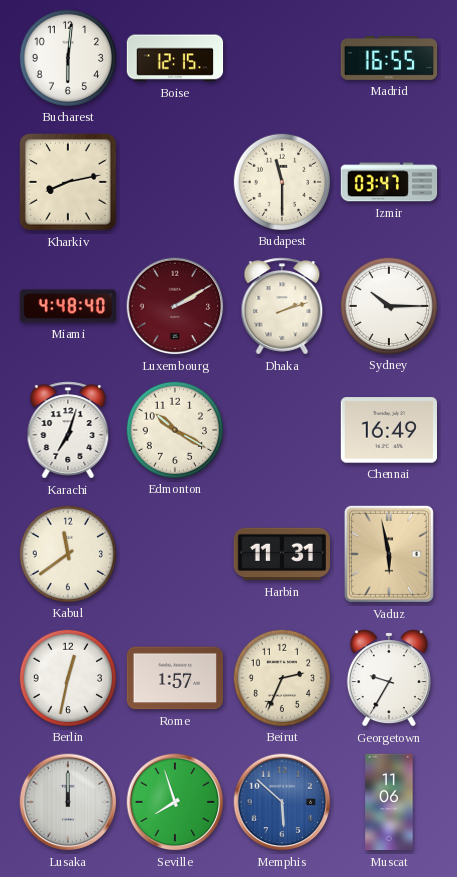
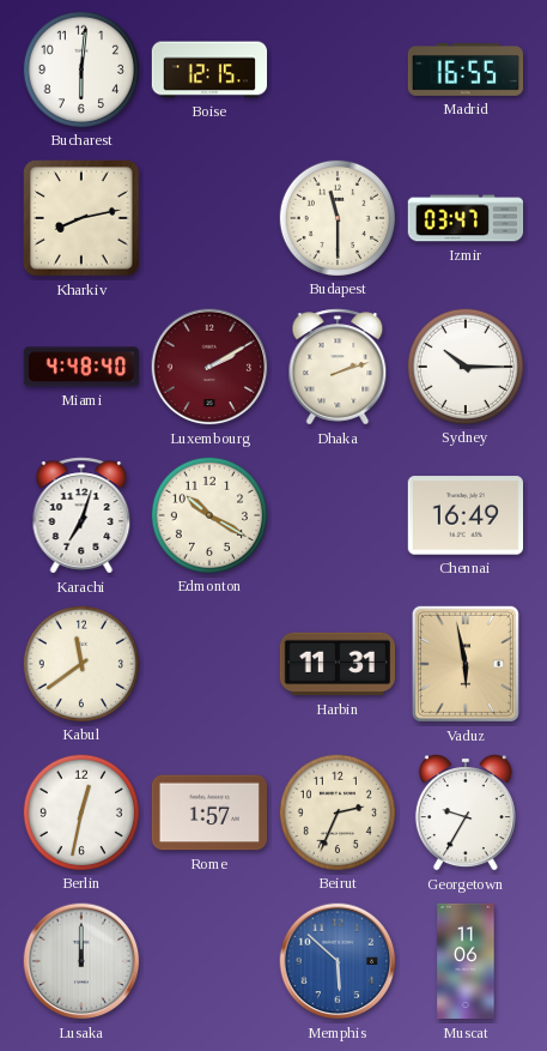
Seville: 7:57 -> none
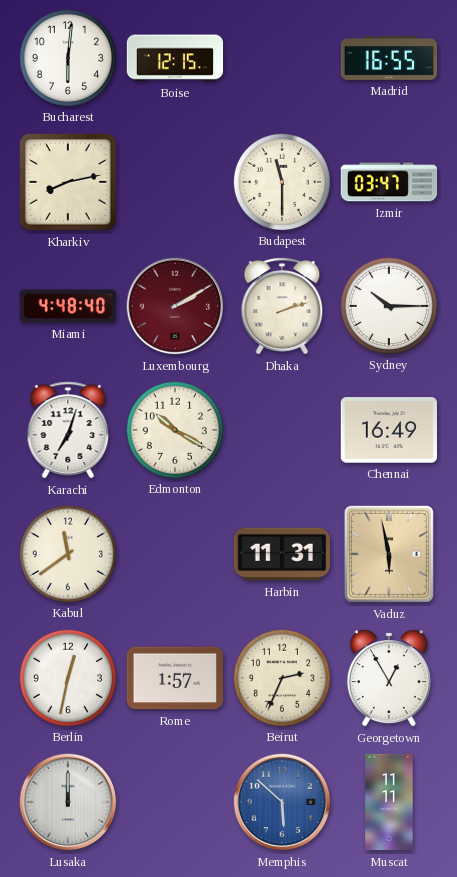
Georgetown: 9:35 -> 12:55
Muscat: 11:06 -> 11:11
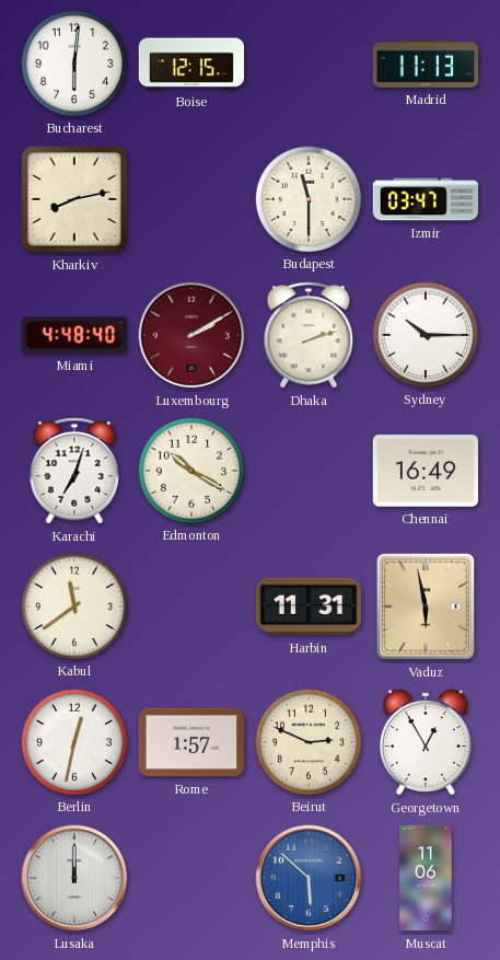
Madrid: 16:55 -> 11:13
Beirut: 2:34 -> 2:49
Muscat: 11:11 -> 11:06
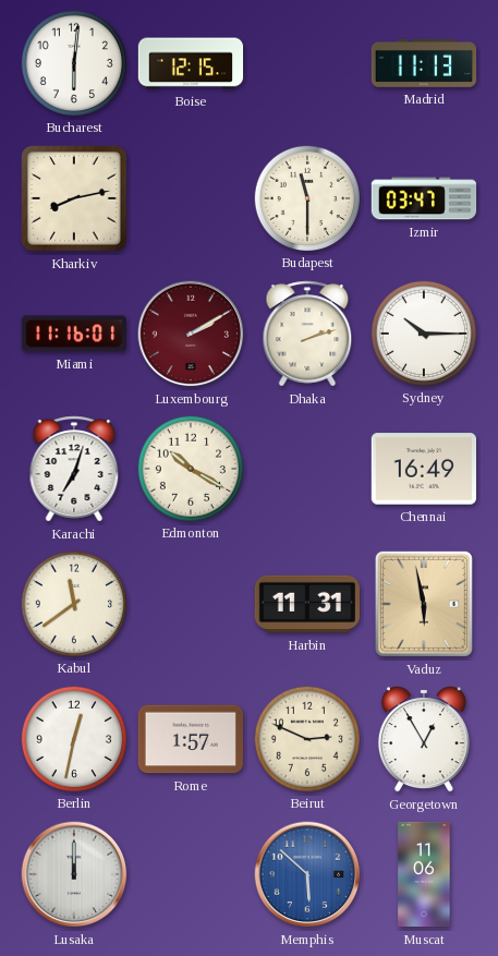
Miami: 4:48 -> 11:16
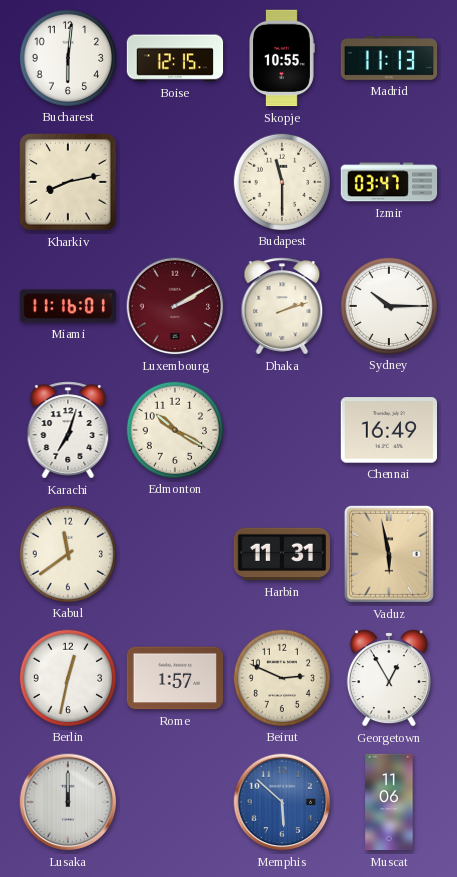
Skopje: none -> 10:55
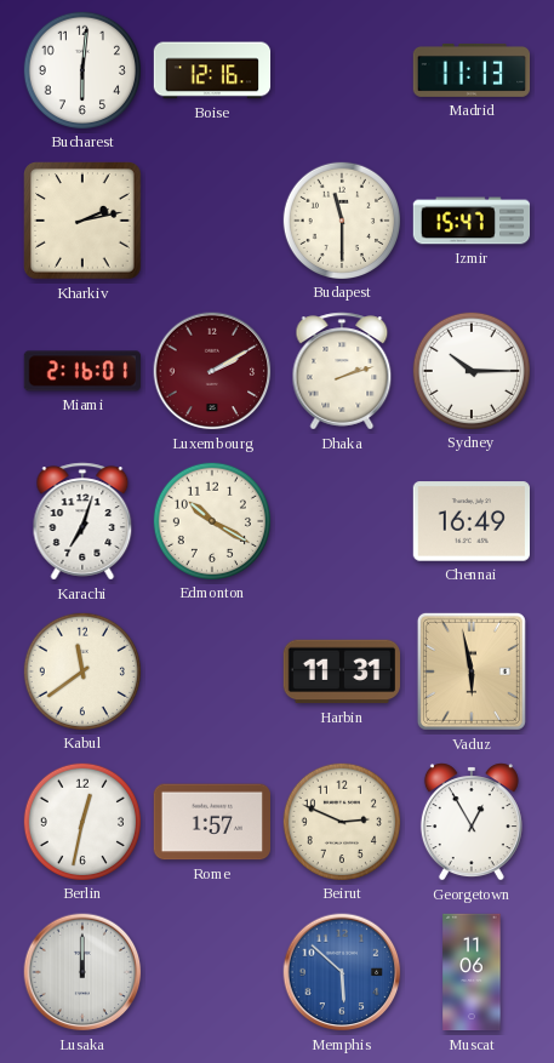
Boise: 12:15 -> 12:16
Skopje: 10:55 -> none
Kharkiv: 8:13 -> 2:13
Izmir: 03:47 -> 15:47
Miami: 11:16 -> 2:16
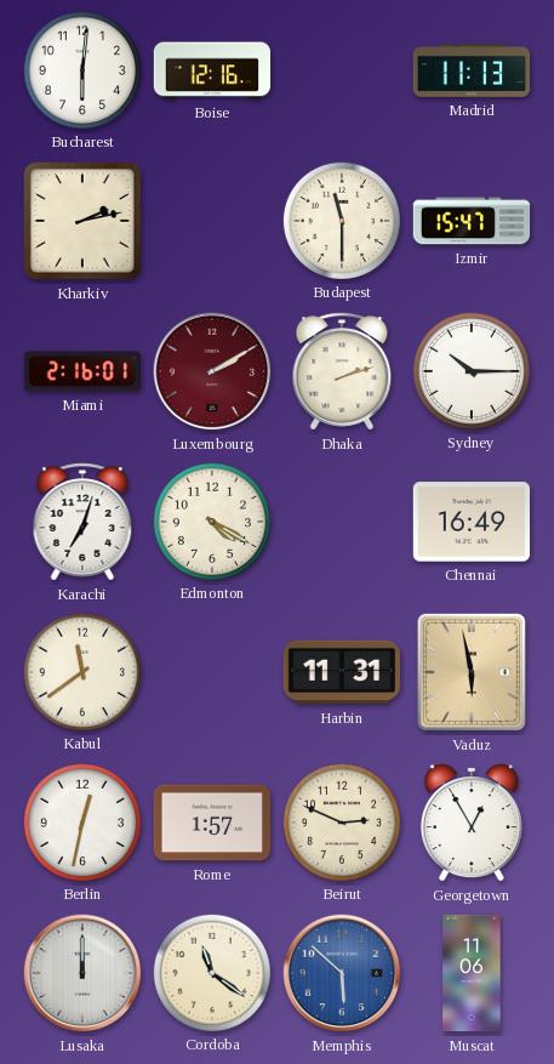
Edmonton: 10:20 -> 4:20
Cordoba: none -> 11:21
